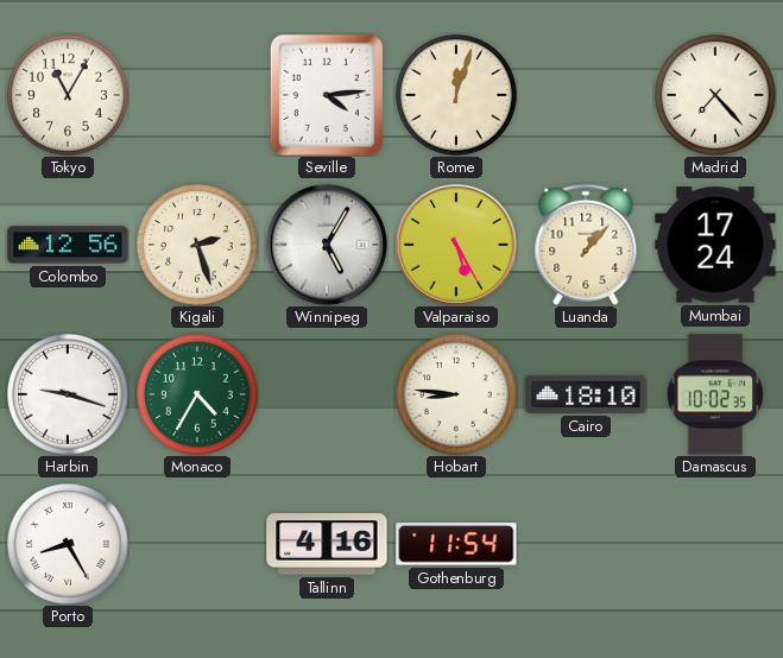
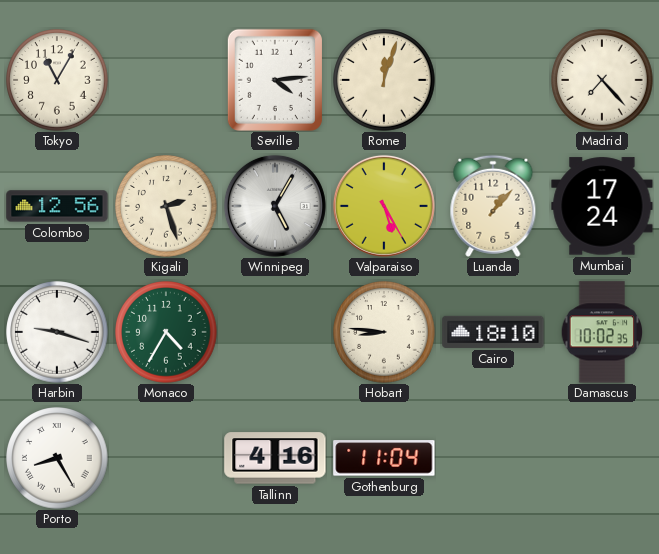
Gothenburg: 11:54 -> 11:04
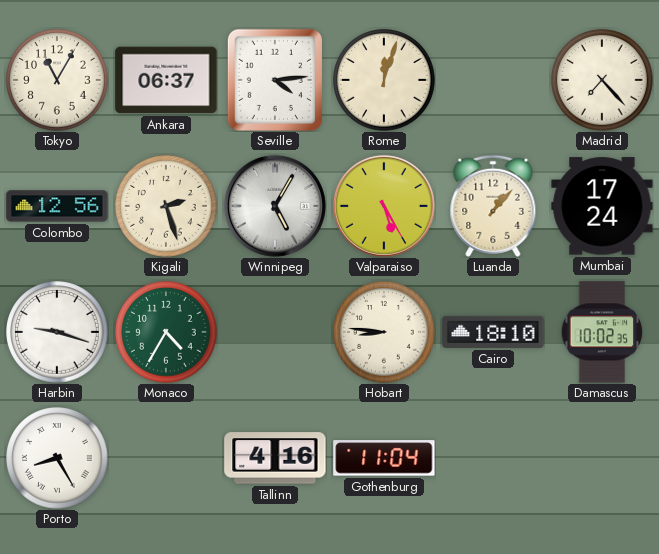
Ankara: none -> 06:37
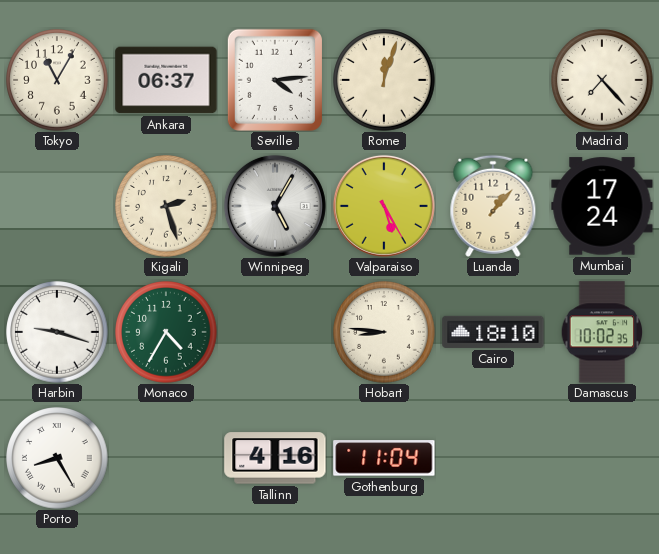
Colombo: 12:56 -> none
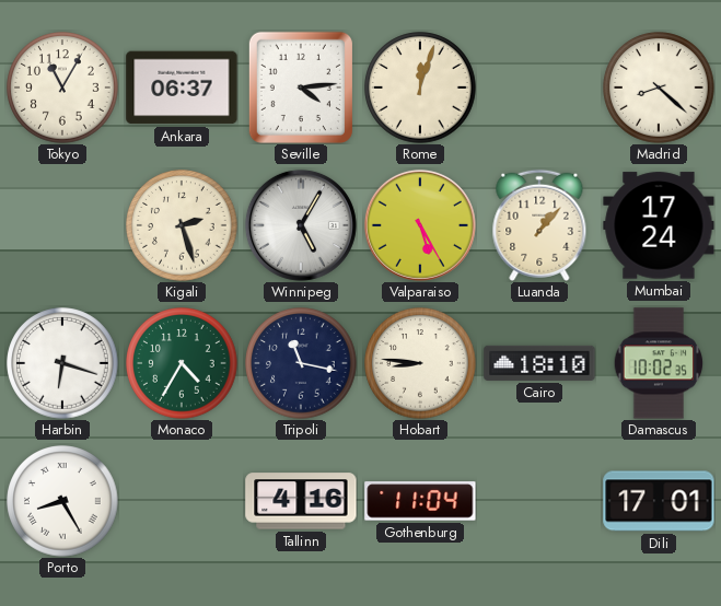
Madrid: 7:23 -> 8:22
Harbin: 9:18 -> 6:18
Tripoli: none -> 11:17
Dili: none -> 17:01
